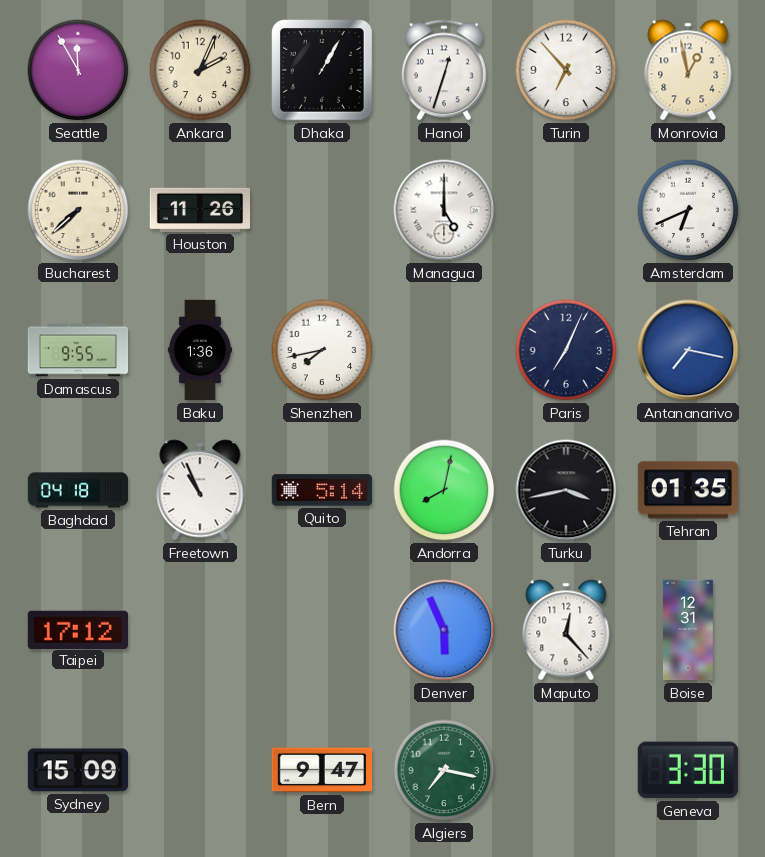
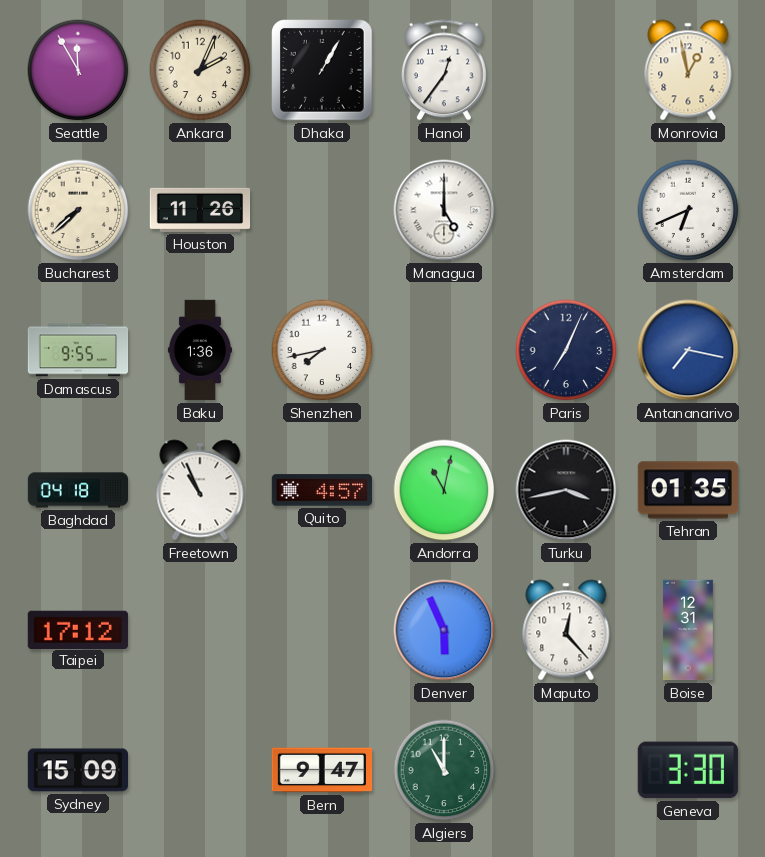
Hanoi: 12:33 -> 12:36
Turin: 6:53 -> none
Quito: 5:14 -> 4:57
Andorra: 8:02 -> 11:02
Algiers: 7:17 -> 11:00
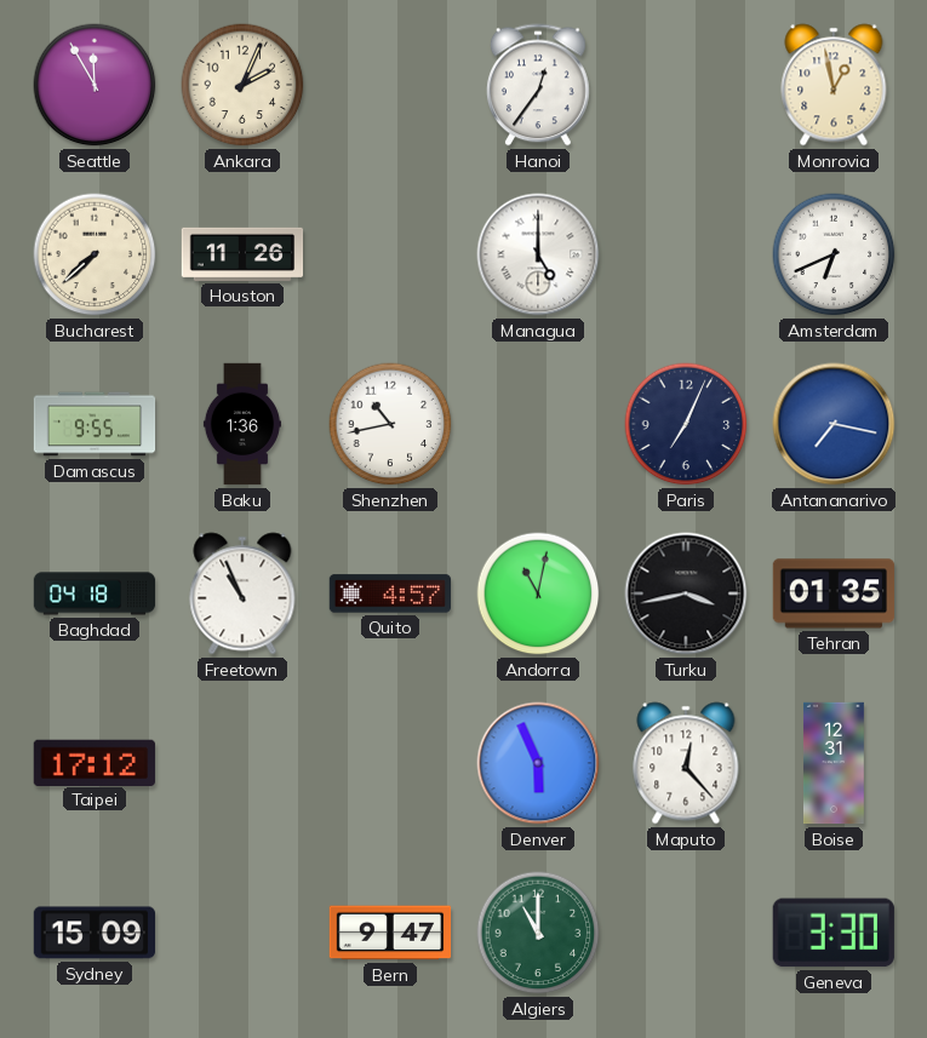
Dhaka: 1:05 -> none
Shenzhen: 7:43 -> 10:43
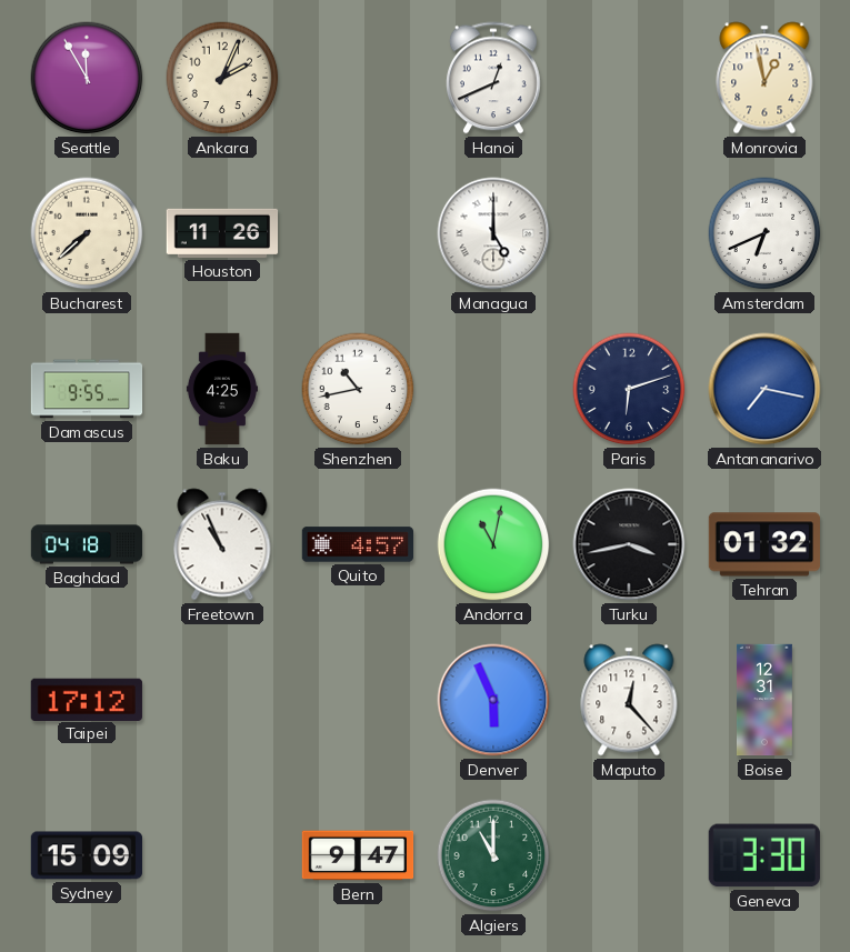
Hanoi: 12:36 -> 12:41
Baku: 1:36 -> 4:25
Paris: 7:04 -> 6:12
Tehran: 01:35 -> 01:32
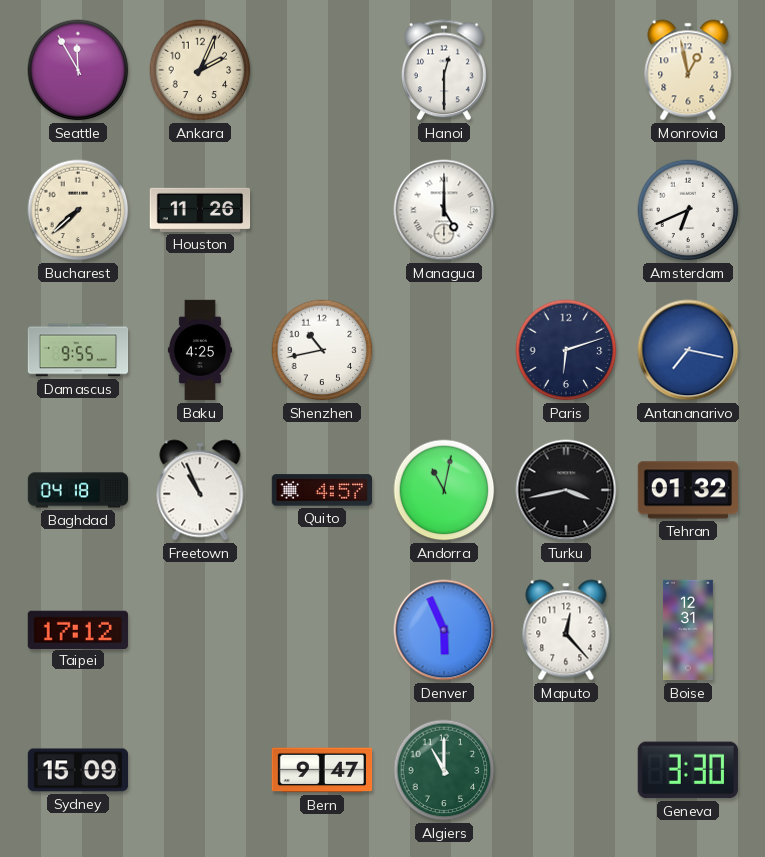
Hanoi: 12:41 -> 12:30
